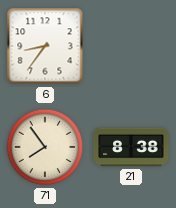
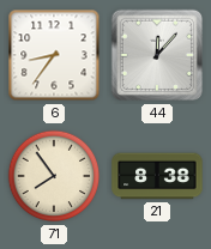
44: none -> 12:07
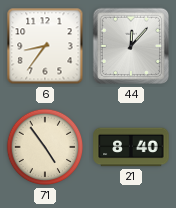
71: 7:54 -> 4:54
21: 8:38 -> 8:40
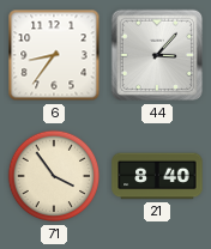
44: 12:07 -> 3:07
71: 4:54 -> 3:54
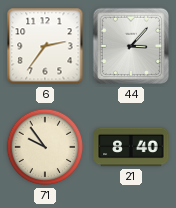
6: 8:36 -> 2:36
71: 3:54 -> 9:54
